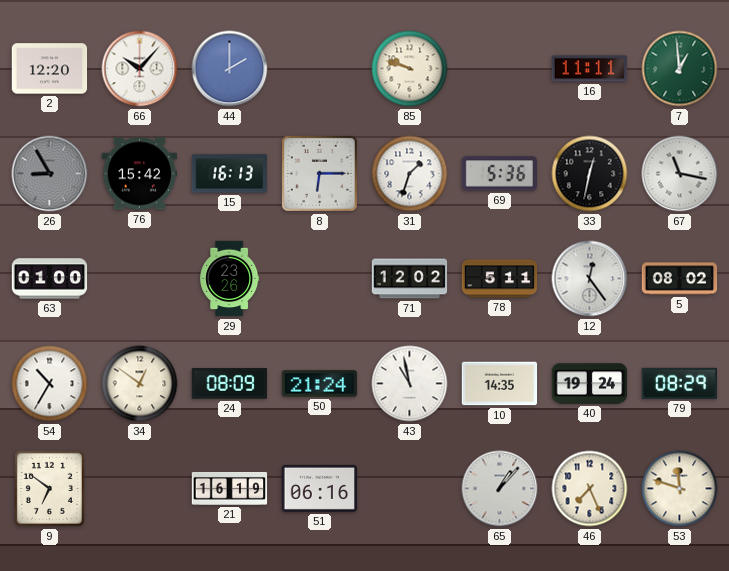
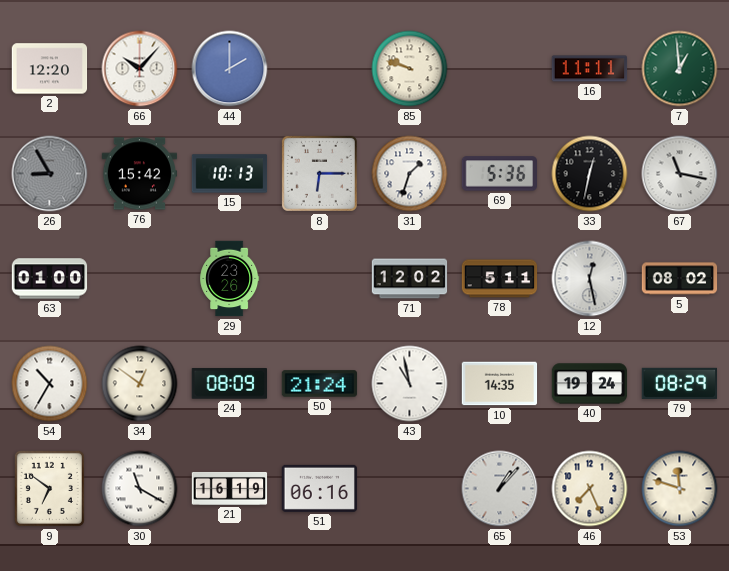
15: 16:13 -> 10:13
12: 12:24 -> 12:28
30: none -> 11:20
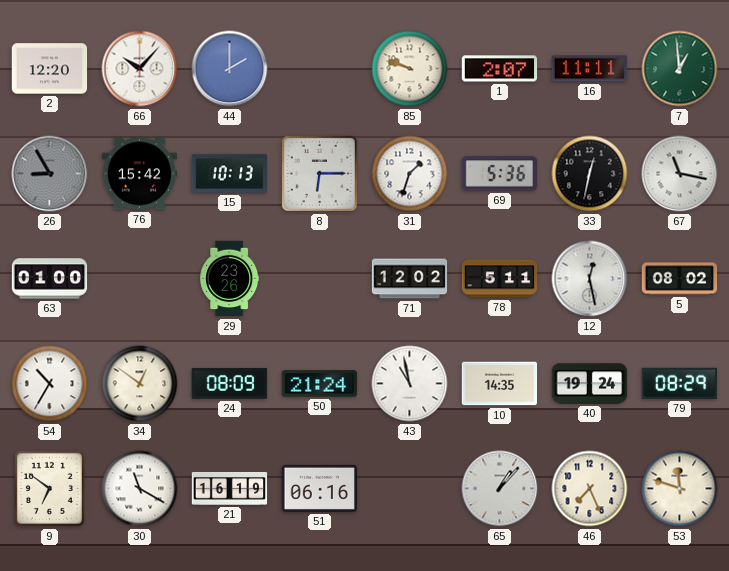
1: none -> 2:07
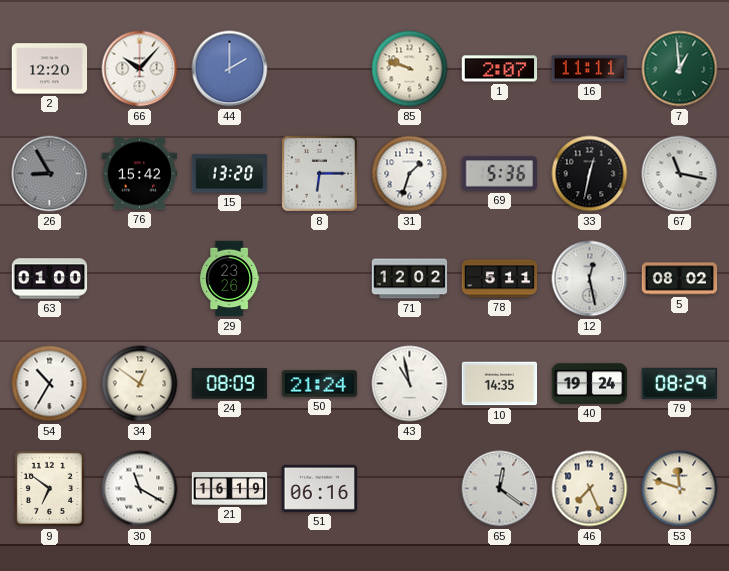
15: 10:13 -> 13:20
65: 1:07 -> 12:21
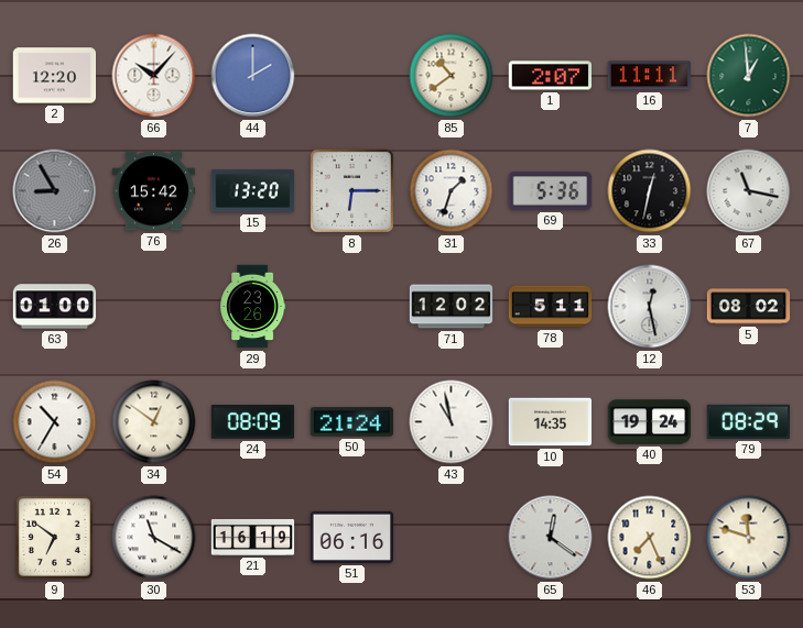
85: 9:48 -> 10:39
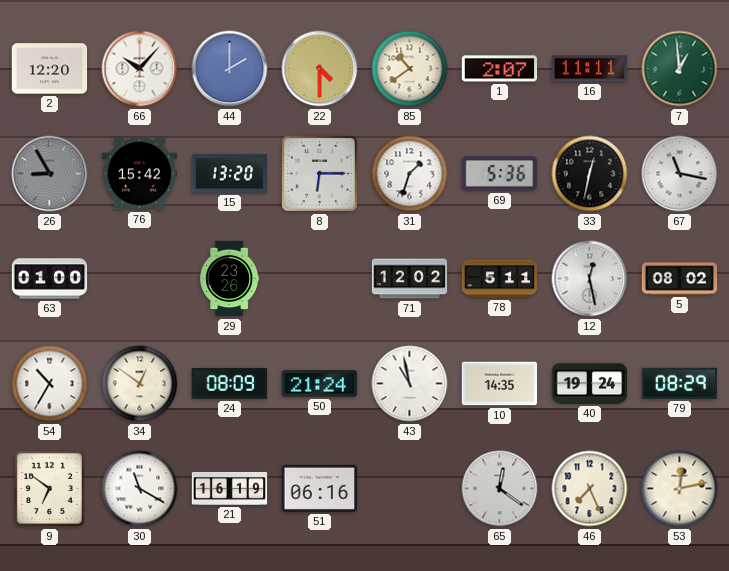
22: none -> 4:30
53: 11:48 -> 12:13
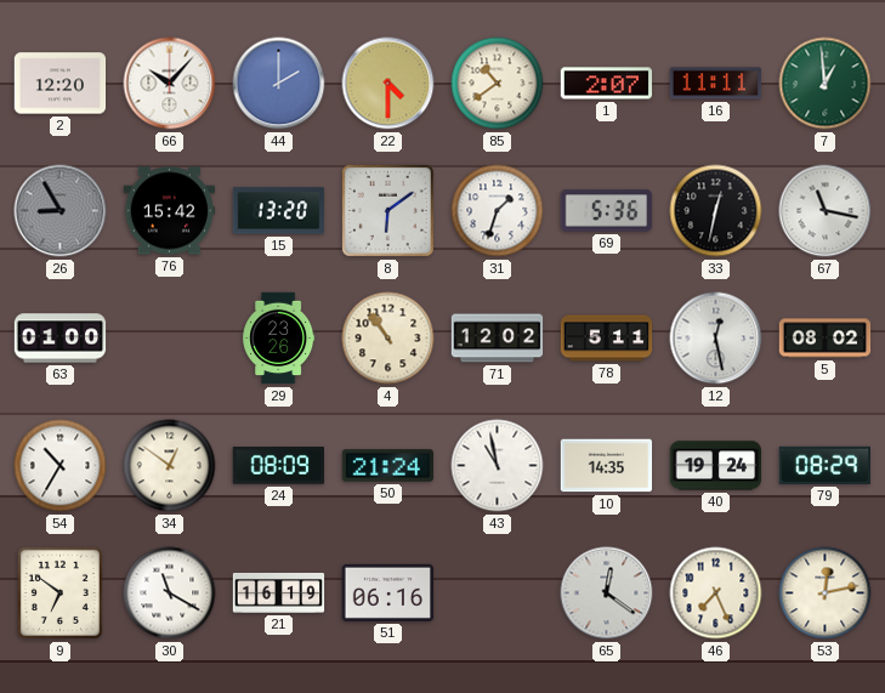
8: 6:15 -> 6:09
4: none -> 10:54
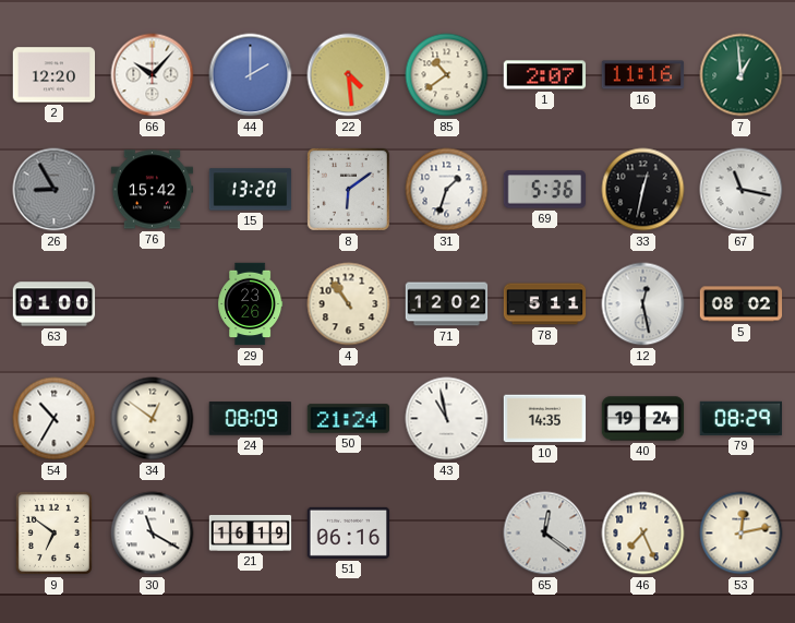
22: 4:30 -> 4:29
16: 11:11 -> 11:16
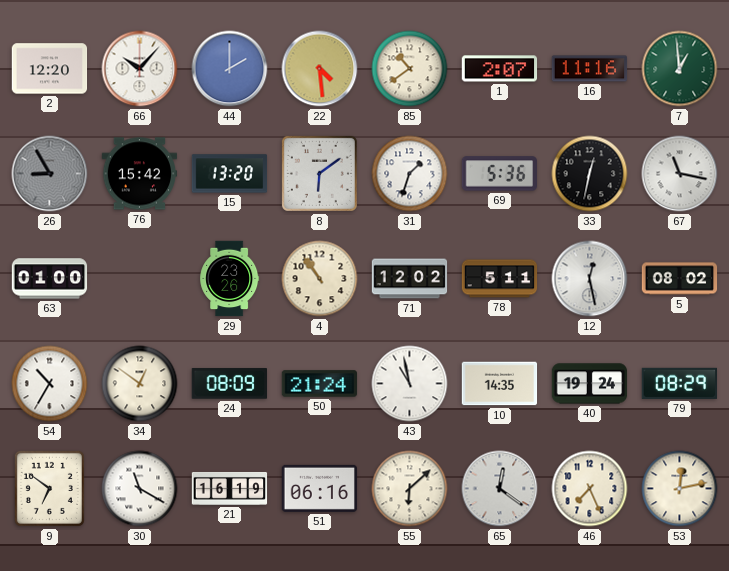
55: none -> 6:08
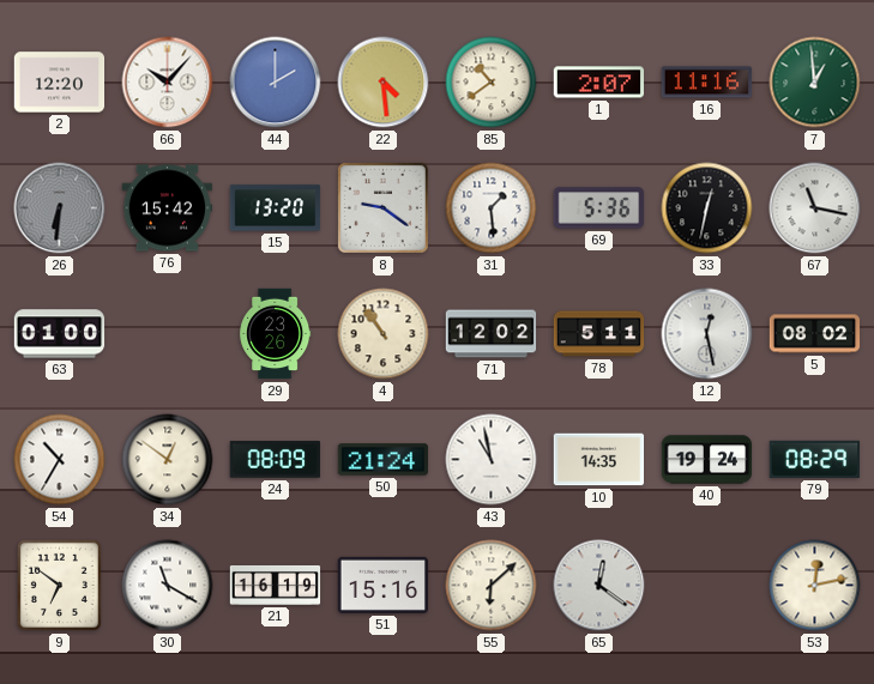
26: 8:55 -> 6:31
8: 6:09 -> 9:21
31: 1:33 -> 1:29
51: 06:16 -> 15:16
46: 7:26 -> none
